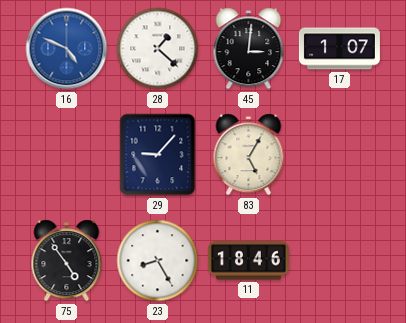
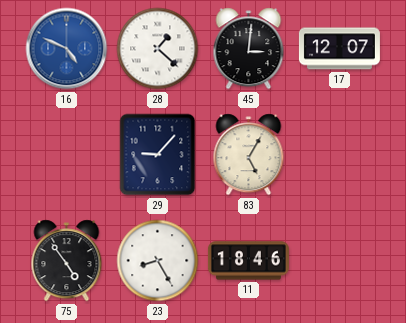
17: 1:07 -> 12:07
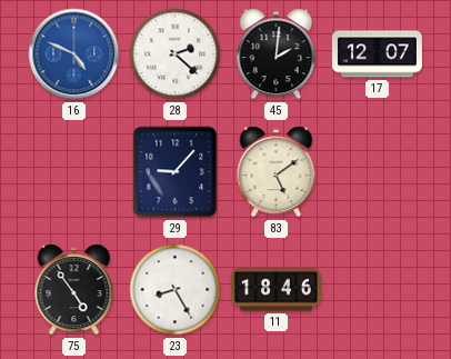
28: 1:22 -> 2:22
45: 3:01 -> 2:01
83: 5:05 -> 5:09
